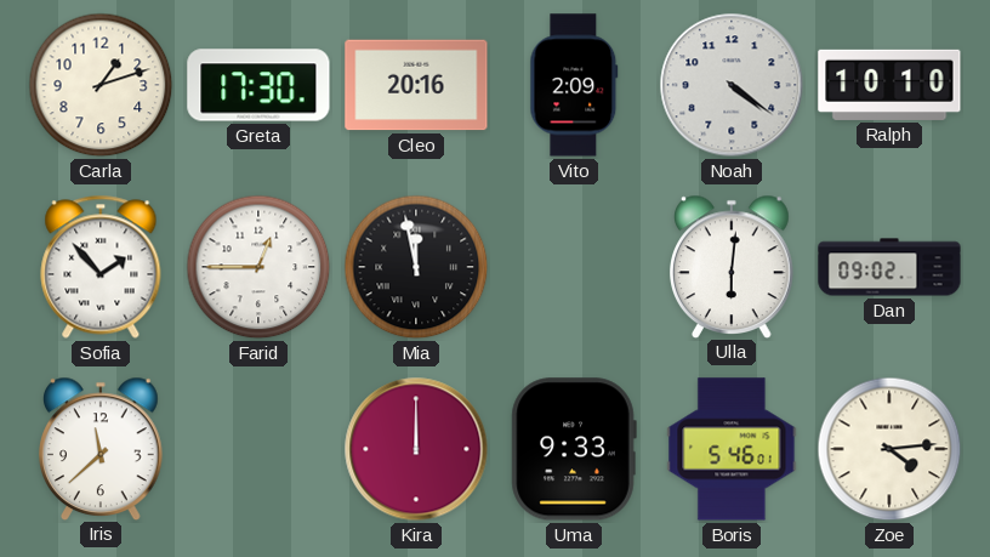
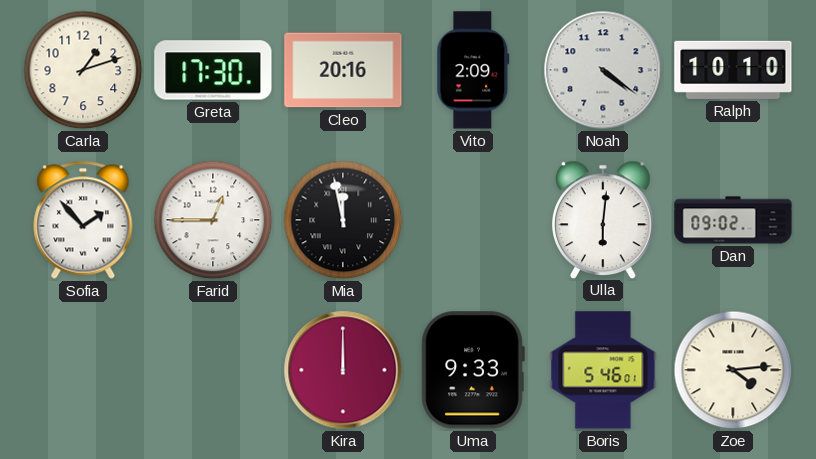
Iris: 11:38 -> none
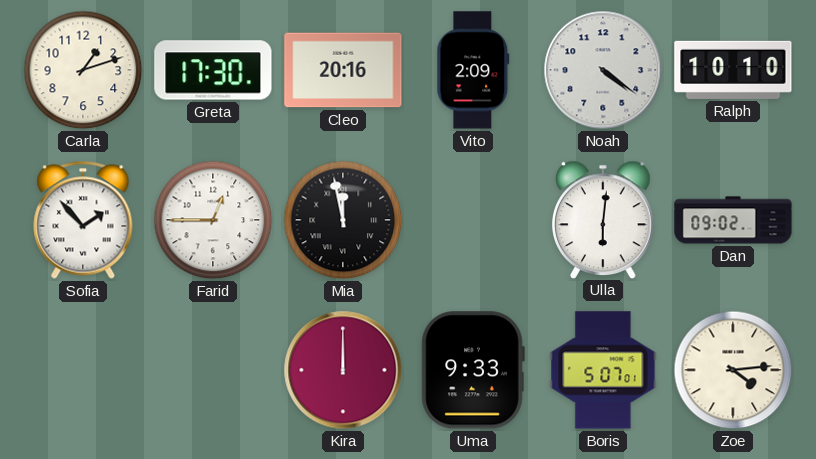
Boris: 5:46 -> 5:07
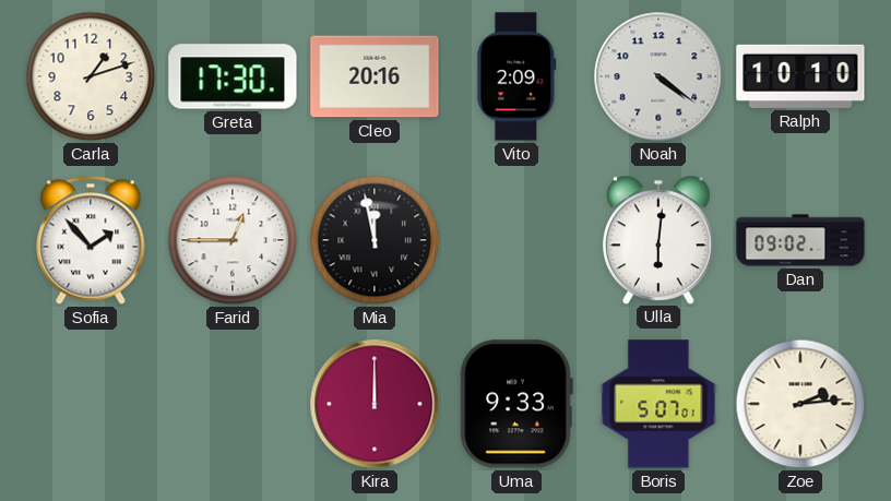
Zoe: 4:14 -> 2:14
